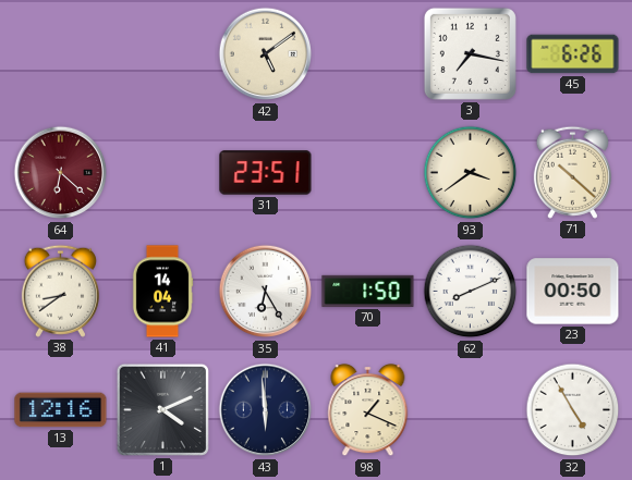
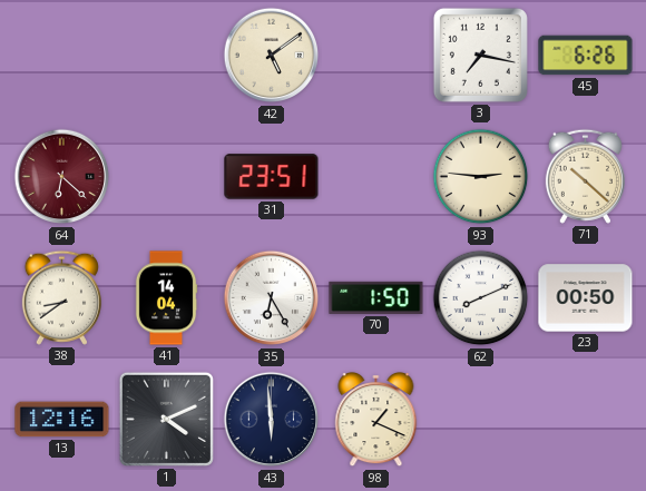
93: 3:39 -> 2:46
32: 4:55 -> none
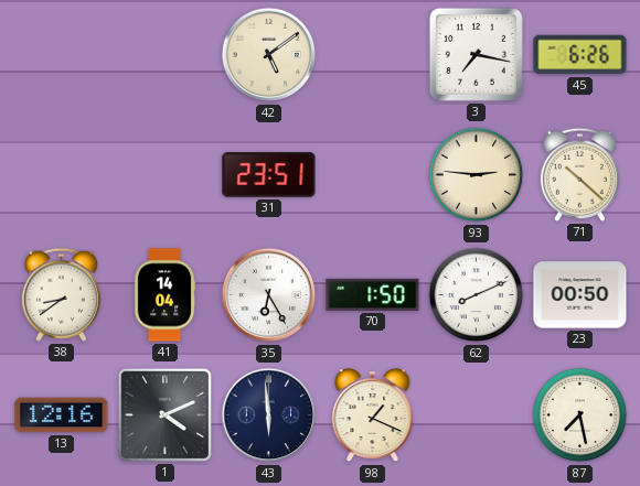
64: 6:22 -> none
87: none -> 7:28
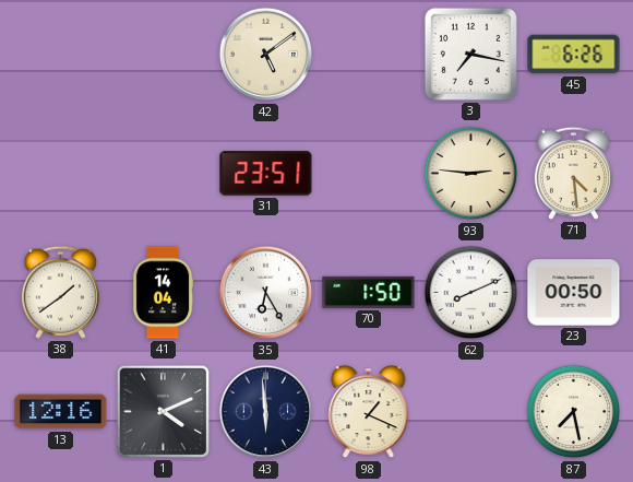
71: 10:22 -> 4:29
38: 8:39 -> 1:39
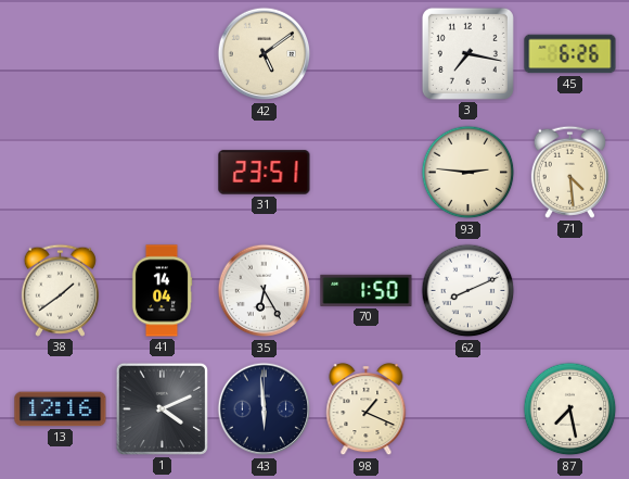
23: 00:50 -> none
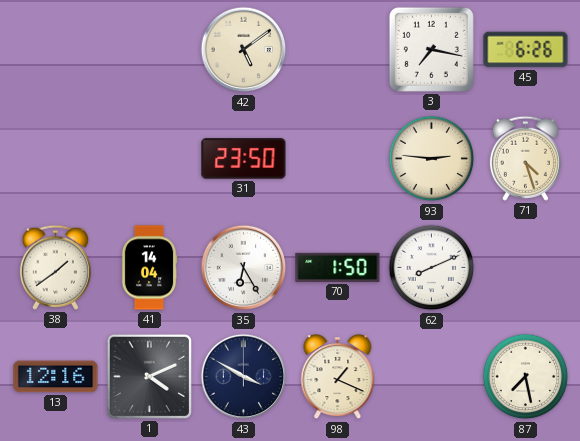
31: 23:51 -> 23:50
71: 4:29 -> 4:27
43: 5:59 -> 3:50
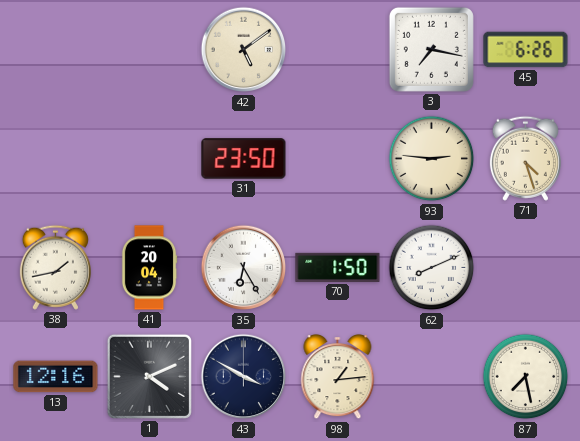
38: 1:39 -> 1:43
41: 14:04 -> 20:04
98: 1:19 -> 1:14
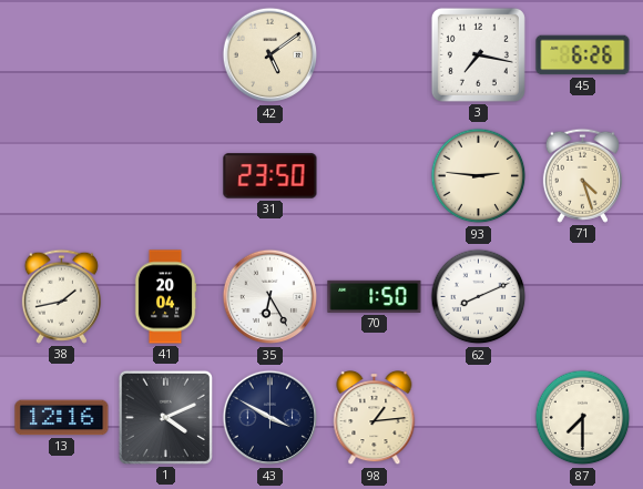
87: 7:28 -> 7:30
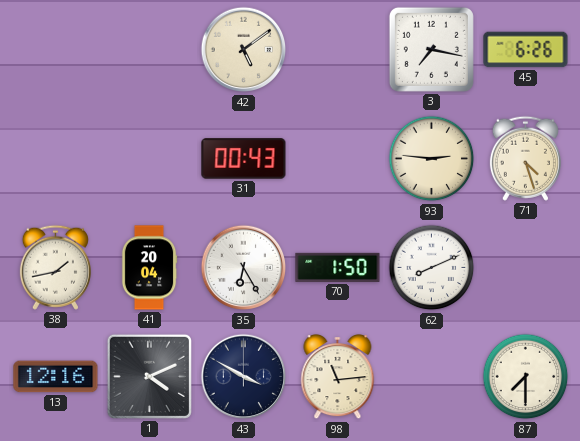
31: 23:50 -> 00:43
98: 1:14 -> 11:14
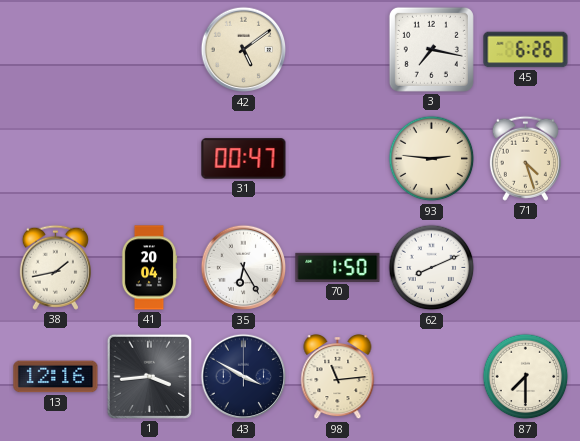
31: 00:43 -> 00:47
1: 4:11 -> 3:44
